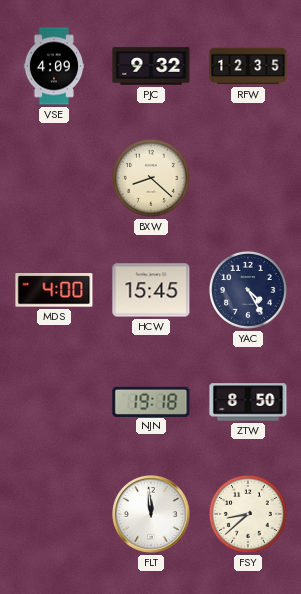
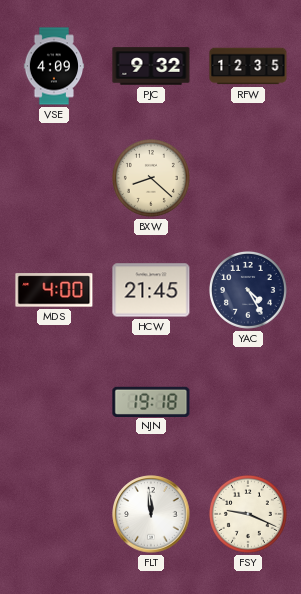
HCW: 15:45 -> 21:45
ZTW: 8:50 -> none
FSY: 8:38 -> 9:19
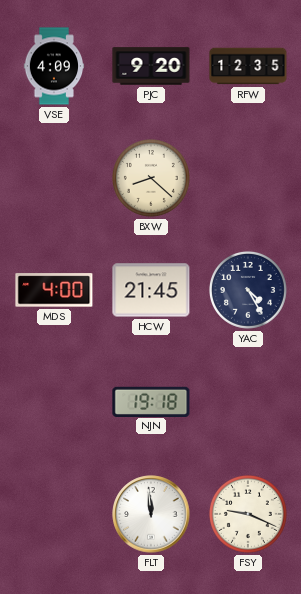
PJC: 9:32 -> 9:20
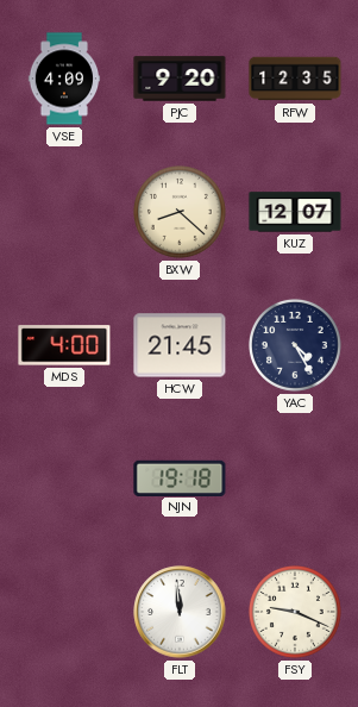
KUZ: none -> 12:07
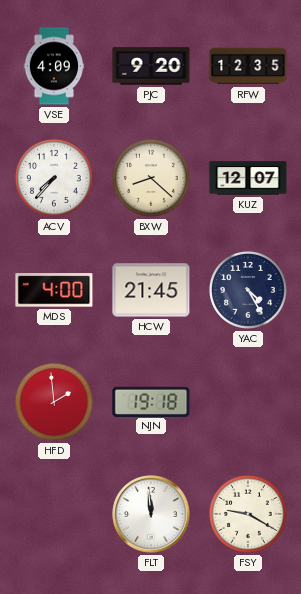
ACV: none -> 7:37
HFD: none -> 1:59
FSY: 9:19 -> 9:20
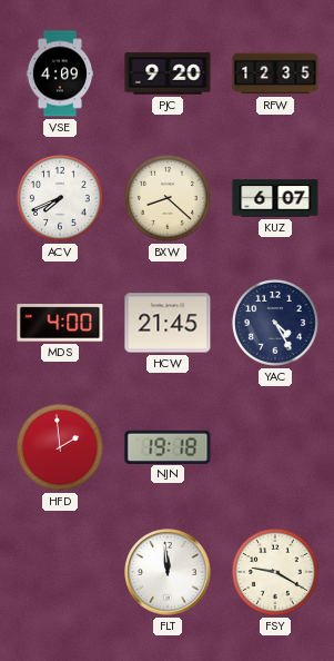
ACV: 7:37 -> 7:41
KUZ: 12:07 -> 6:07
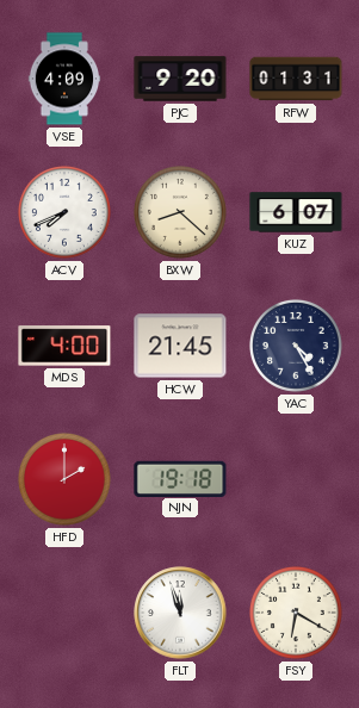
RFW: 12:35 -> 01:31
HFD: 1:59 -> 2:00
FLT: 11:59 -> 11:57
FSY: 9:20 -> 6:20
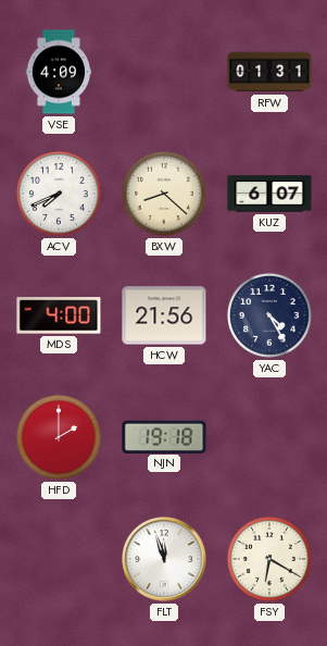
PJC: 9:20 -> none
HCW: 21:45 -> 21:56
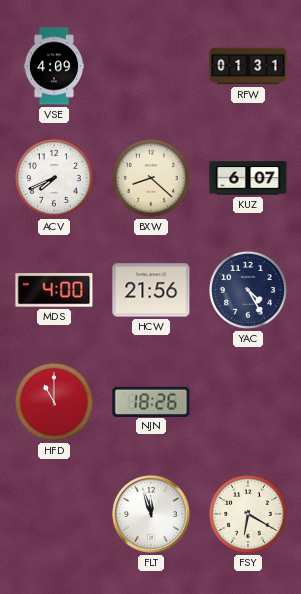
HFD: 2:00 -> 11:00
NJN: 19:18 -> 18:26
